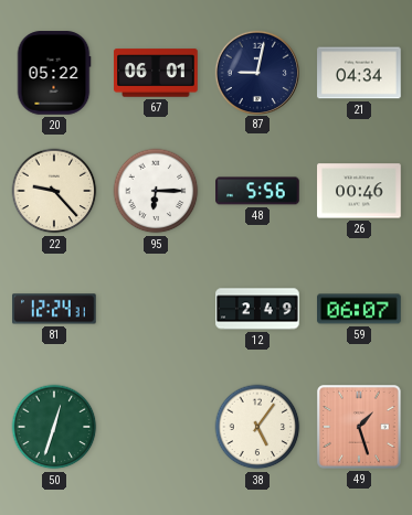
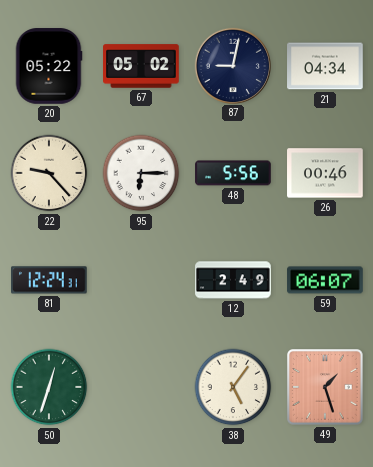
67: 06:01 -> 05:02
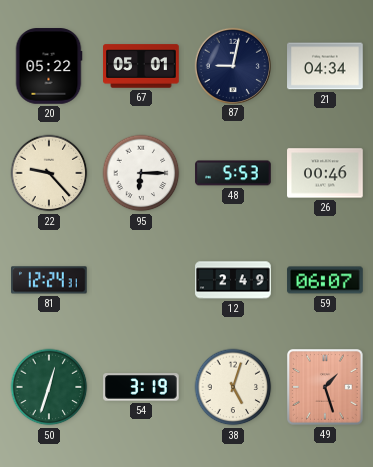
67: 05:02 -> 05:01
48: 5:56 -> 5:53
54: none -> 3:19
38: 5:06 -> 5:03
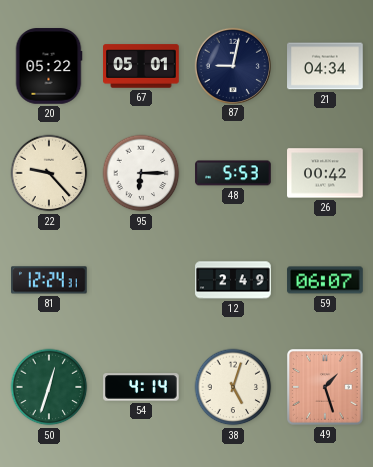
26: 00:46 -> 00:42
54: 3:19 -> 4:14
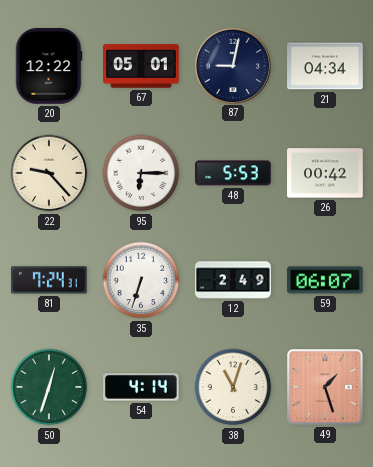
20: 05:22 -> 12:22
81: 12:24 -> 7:24
35: none -> 6:33
38: 5:03 -> 11:03
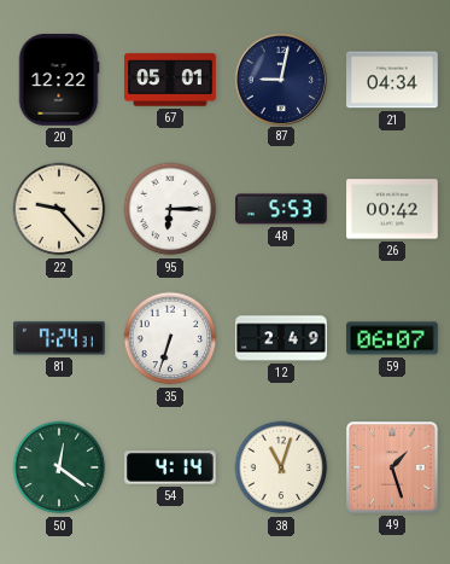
50: 12:33 -> 12:21
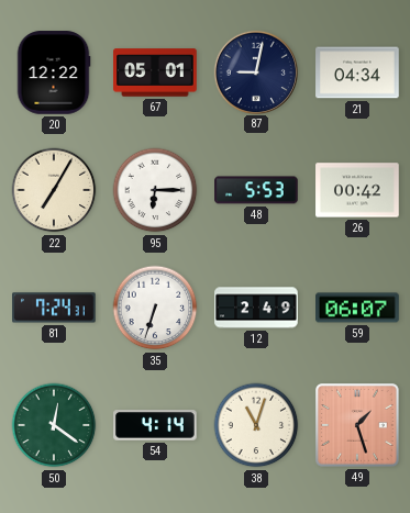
22: 9:23 -> 7:05
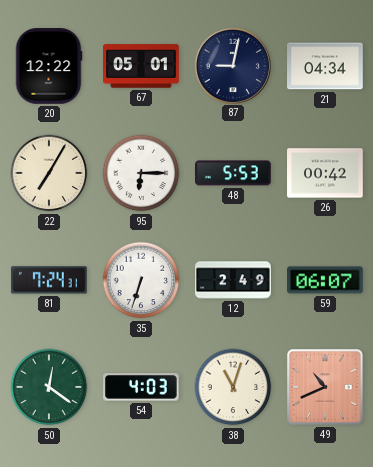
54: 4:14 -> 4:03
49: 1:27 -> 10:41
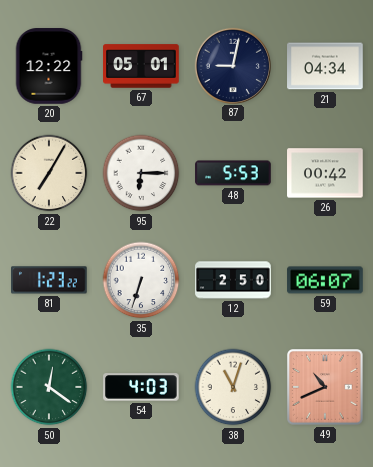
81: 7:24 -> 1:23
12: 2:49 -> 2:50
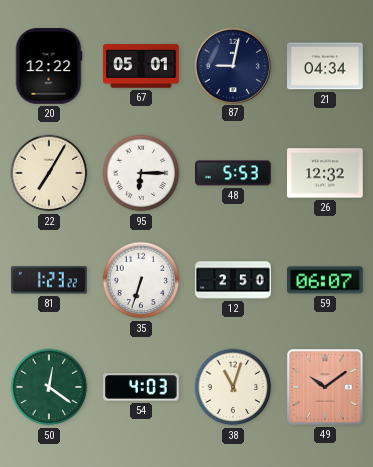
26: 00:42 -> 12:32
49: 10:41 -> 10:09
